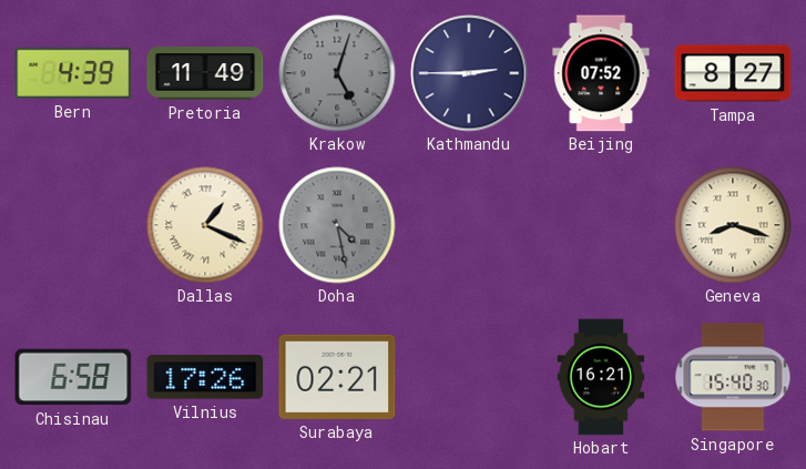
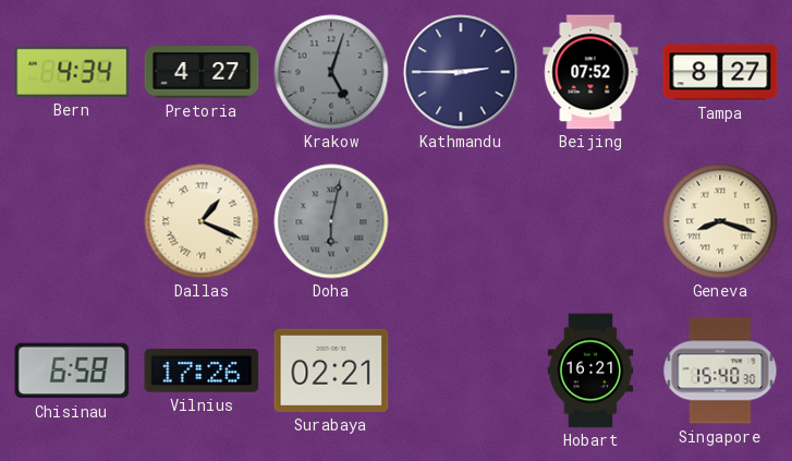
Bern: 4:39 -> 4:34
Pretoria: 11:49 -> 4:27
Doha: 4:28 -> 6:02
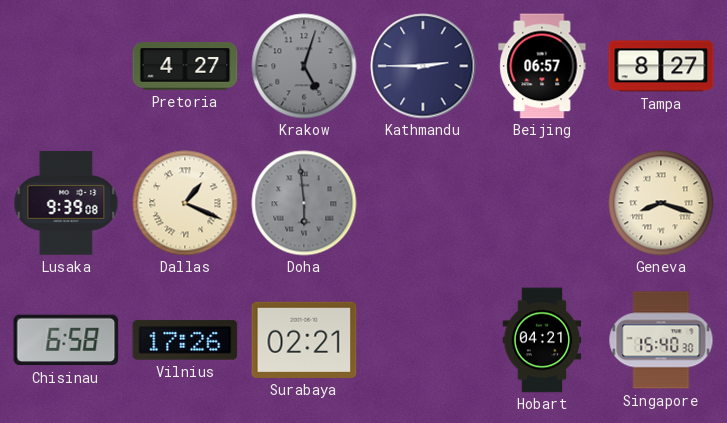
Bern: 4:34 -> none
Beijing: 07:52 -> 06:57
Lusaka: none -> 9:39
Doha: 6:02 -> 5:59
Hobart: 16:21 -> 04:21
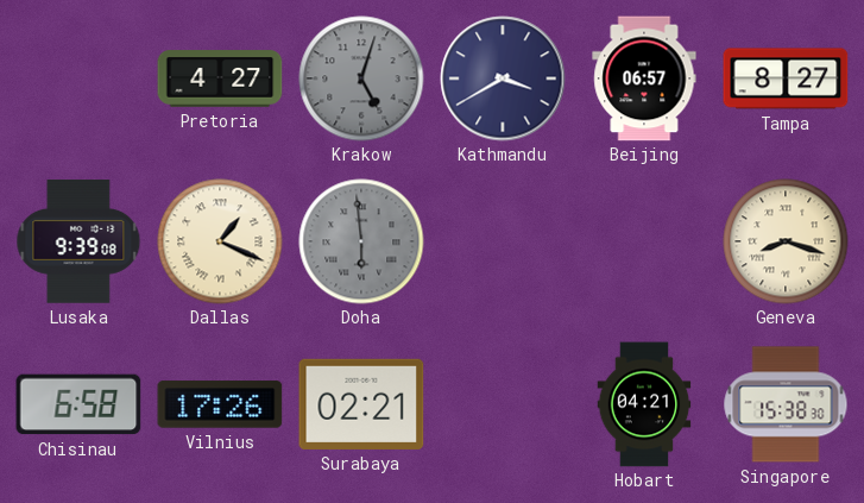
Kathmandu: 2:45 -> 3:40
Singapore: 15:40 -> 15:38
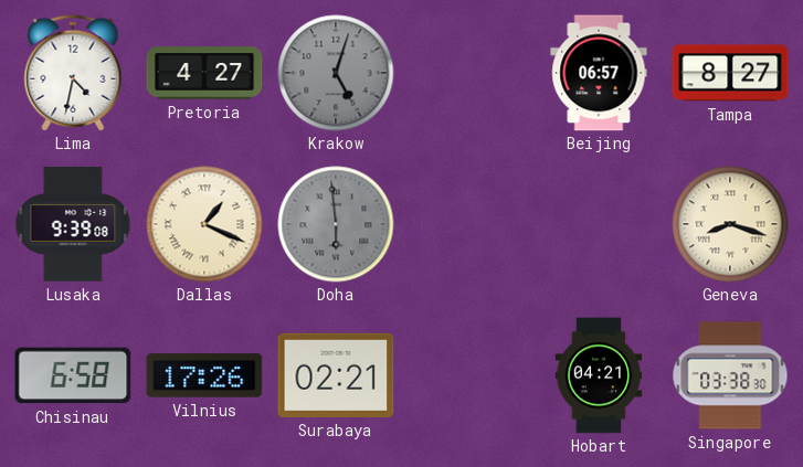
Lima: none -> 4:32
Kathmandu: 3:40 -> none
Singapore: 15:38 -> 03:38
